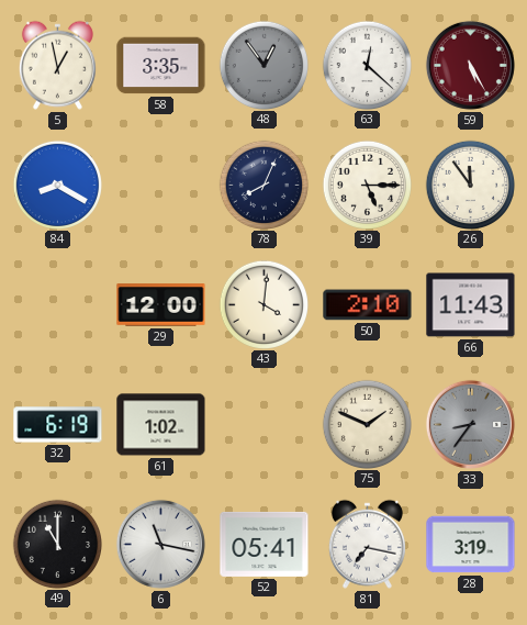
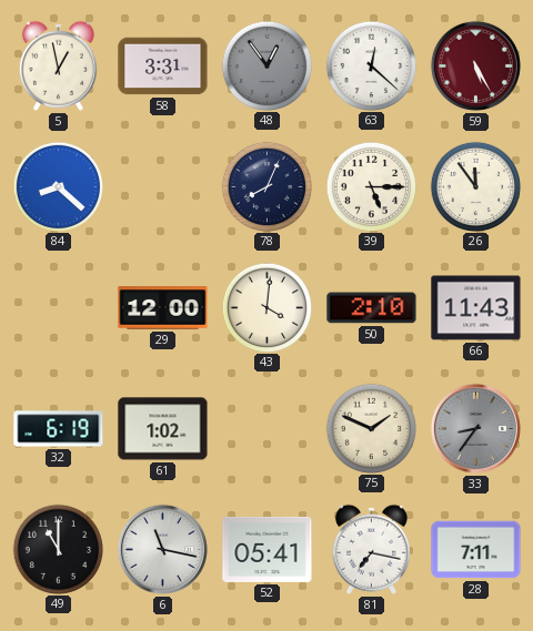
58: 3:35 -> 3:31
84: 8:20 -> 8:22
28: 3:19 -> 7:11
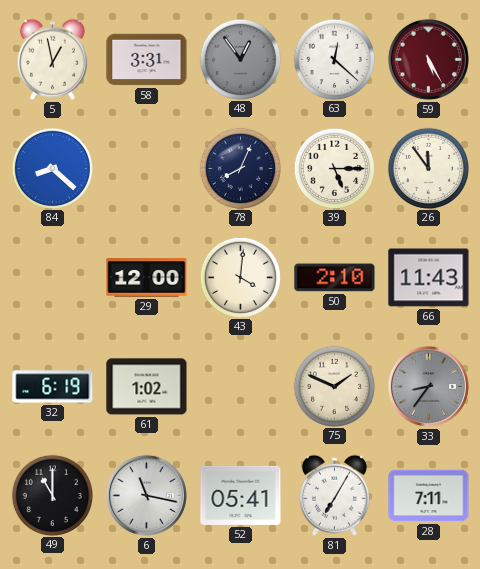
81: 7:17 -> 7:05
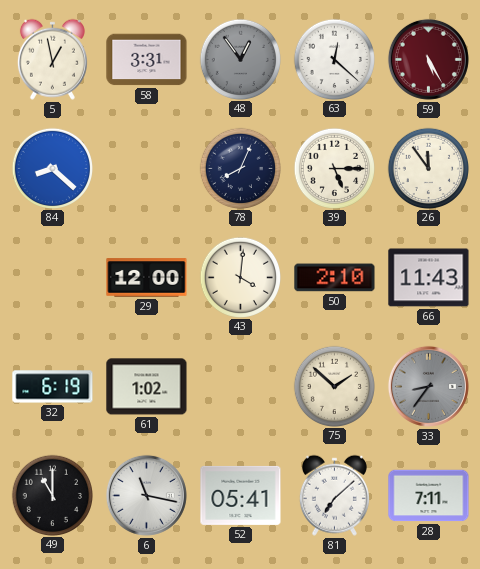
75: 1:49 -> 1:52
81: 7:05 -> 7:08
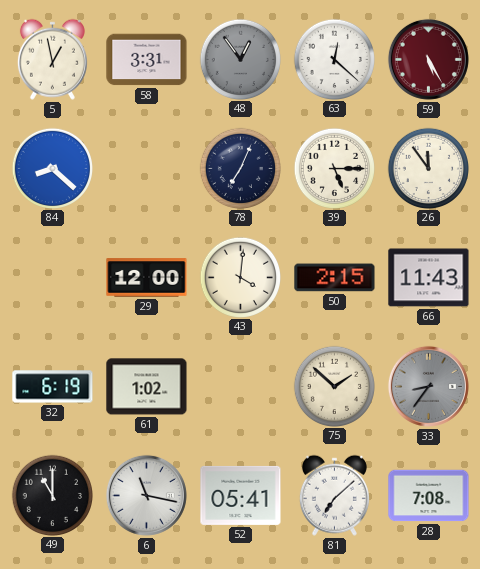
78: 8:04 -> 7:04
50: 2:10 -> 2:15
28: 7:11 -> 7:08
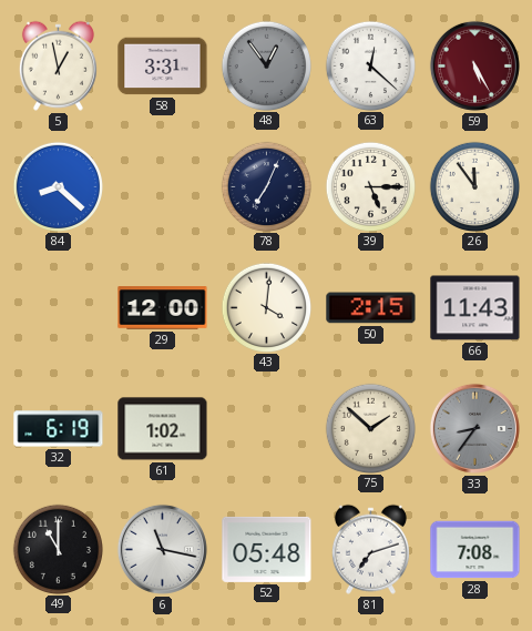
52: 05:41 -> 05:48
81: 7:08 -> 7:12
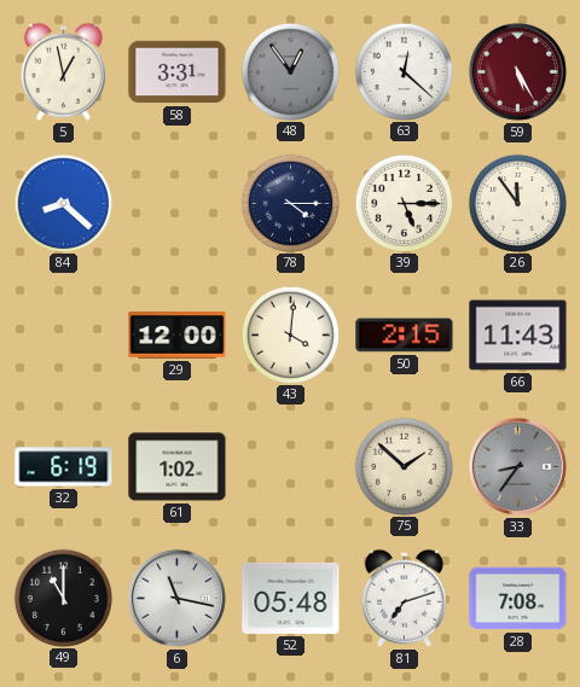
78: 7:04 -> 4:15
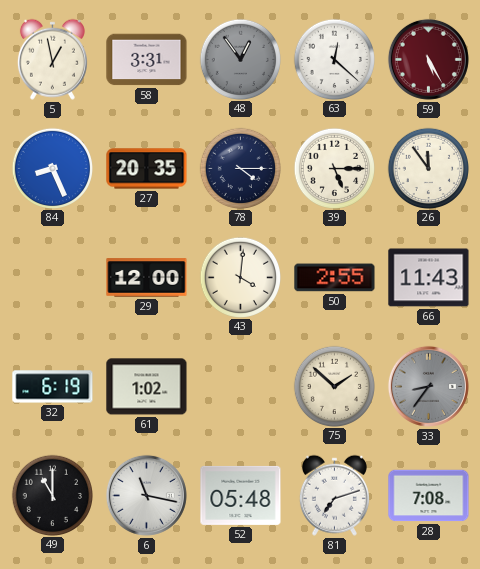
84: 8:22 -> 8:26
27: none -> 20:35
50: 2:15 -> 2:55
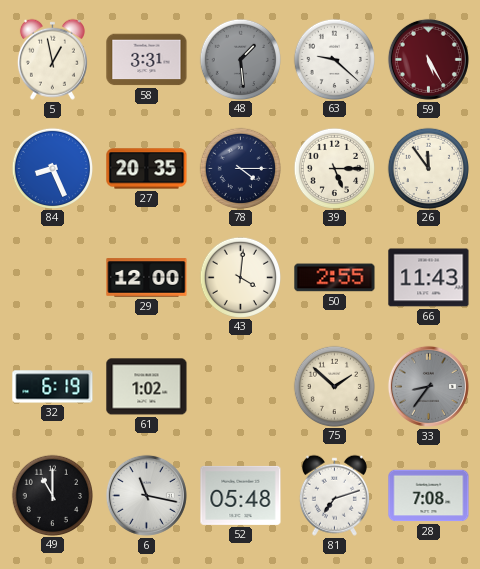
48: 12:54 -> 1:29
63: 12:22 -> 9:22
